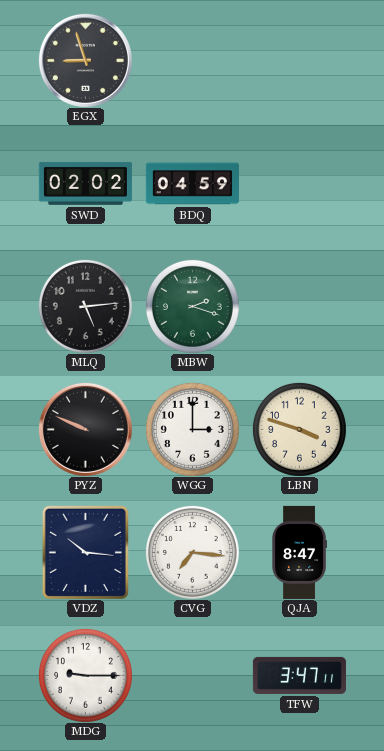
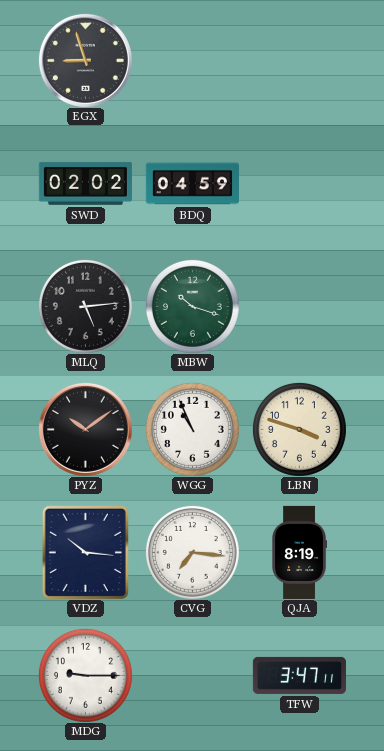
MBW: 2:18 -> 10:18
PYZ: 9:49 -> 10:09
WGG: 3:00 -> 10:56
QJA: 8:47 -> 8:19
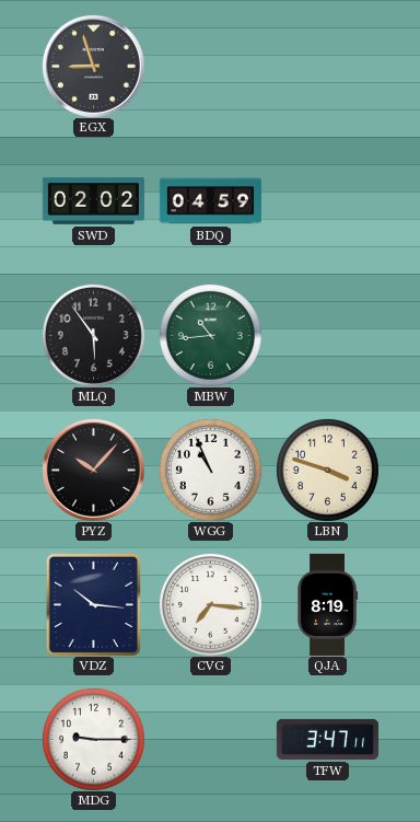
MLQ: 5:14 -> 5:54
MBW: 10:18 -> 10:44
PYZ: 10:09 -> 10:07
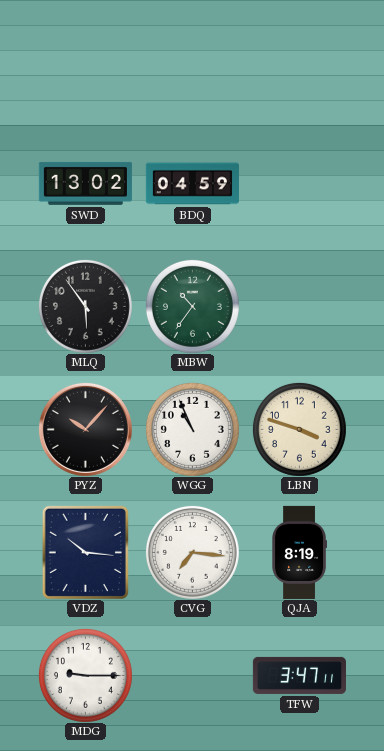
EGX: 8:57 -> none
SWD: 02:02 -> 13:02
MBW: 10:44 -> 10:36
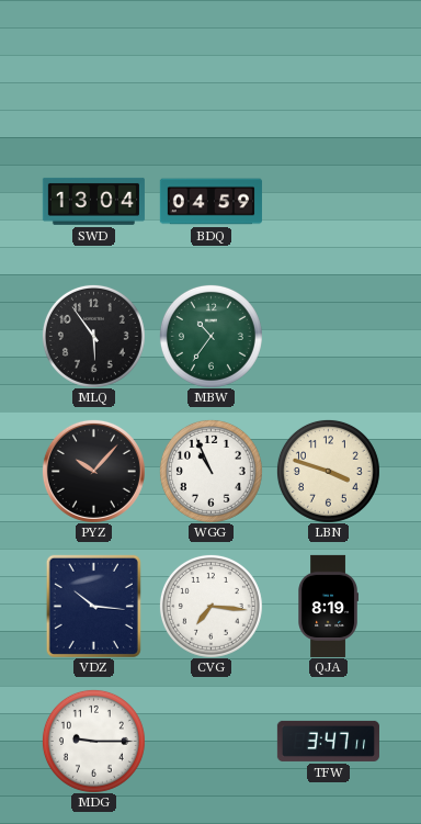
SWD: 13:02 -> 13:04
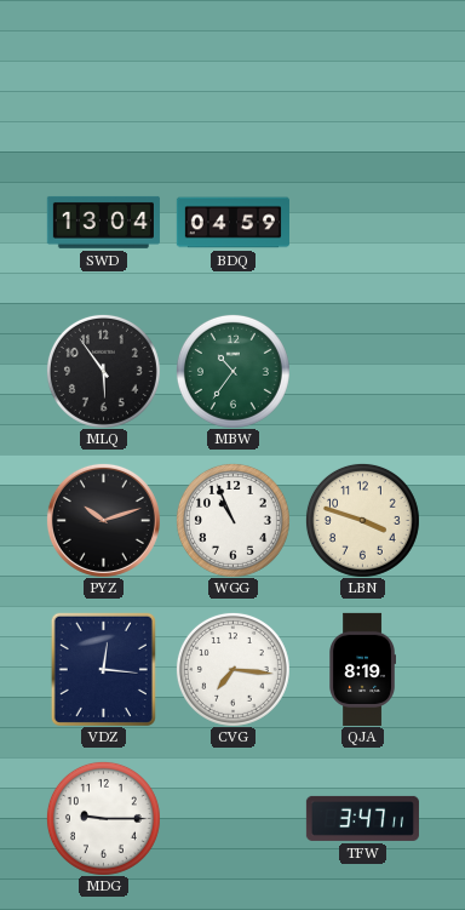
PYZ: 10:07 -> 10:12
VDZ: 10:16 -> 12:16
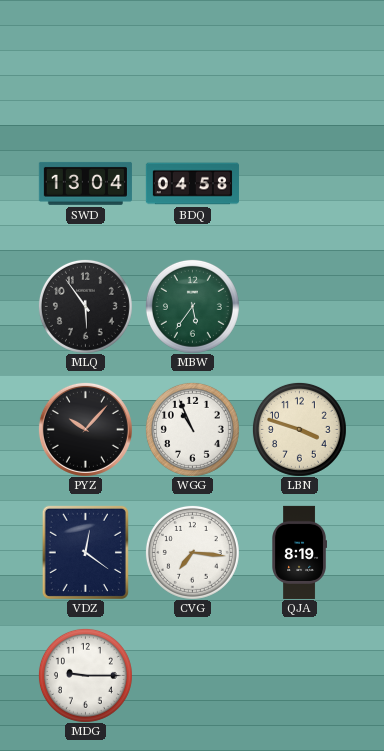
BDQ: 04:59 -> 04:58
MBW: 10:36 -> 5:36
PYZ: 10:12 -> 10:07
VDZ: 12:16 -> 12:21
TFW: 3:47 -> none
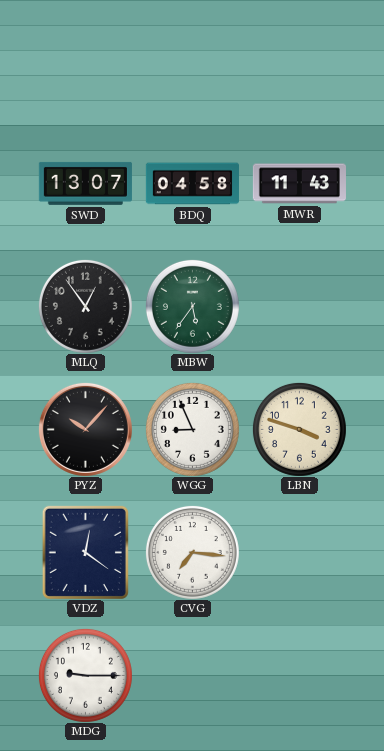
SWD: 13:04 -> 13:07
MWR: none -> 11:43
MLQ: 5:54 -> 12:54
WGG: 10:56 -> 8:56
QJA: 8:19 -> none
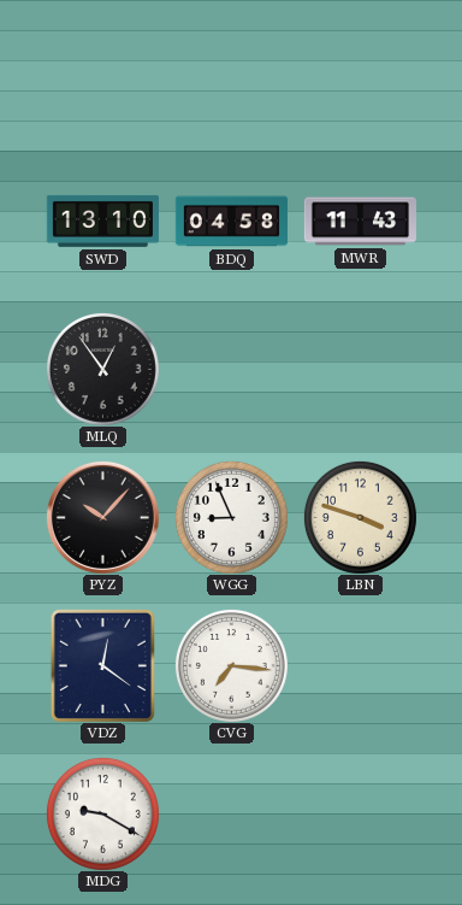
SWD: 13:07 -> 13:10
MBW: 5:36 -> none
MDG: 9:15 -> 9:20
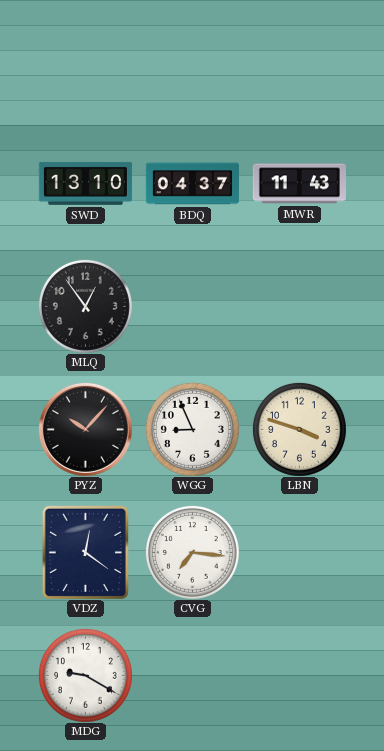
BDQ: 04:58 -> 04:37
